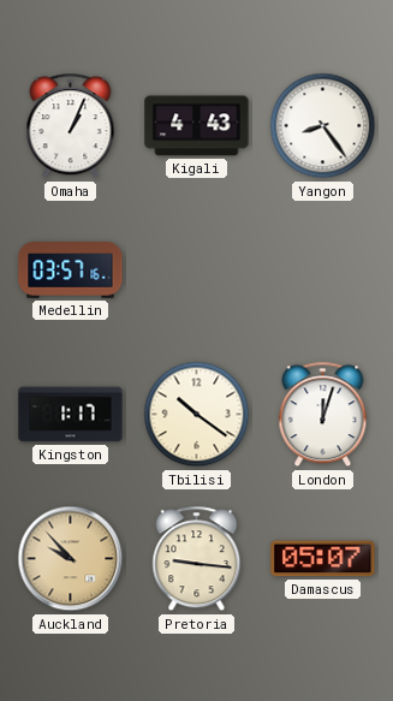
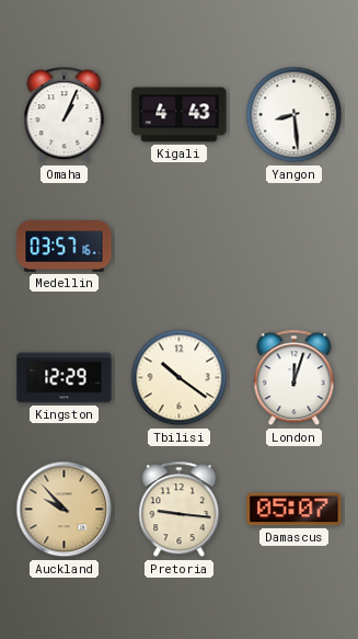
Yangon: 8:24 -> 8:29
Kingston: 1:17 -> 12:29
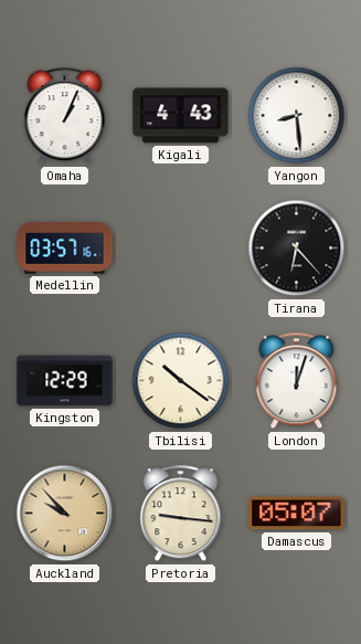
Tirana: none -> 6:23
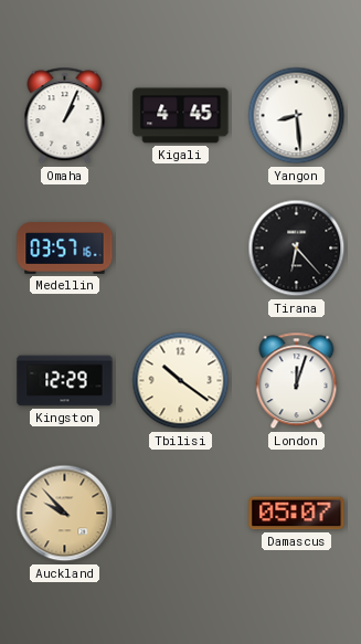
Kigali: 4:43 -> 4:45
Pretoria: 9:16 -> none
